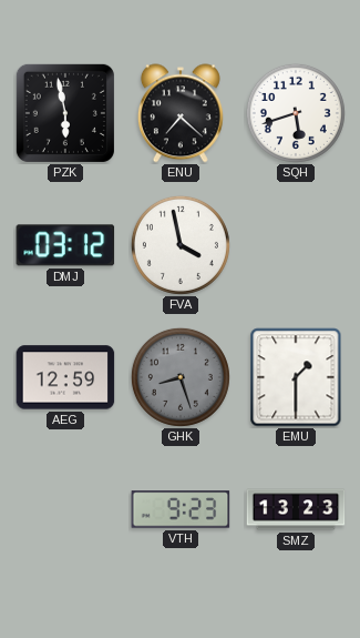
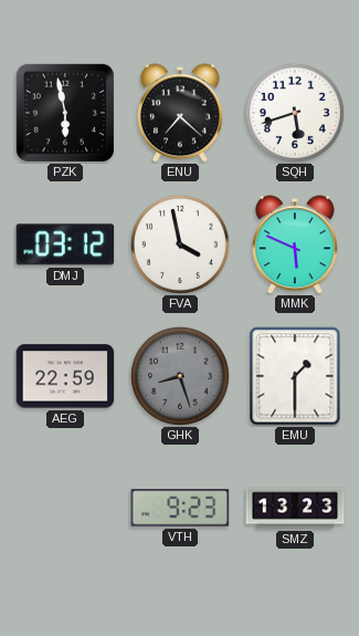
MMK: none -> 5:49
AEG: 12:59 -> 22:59
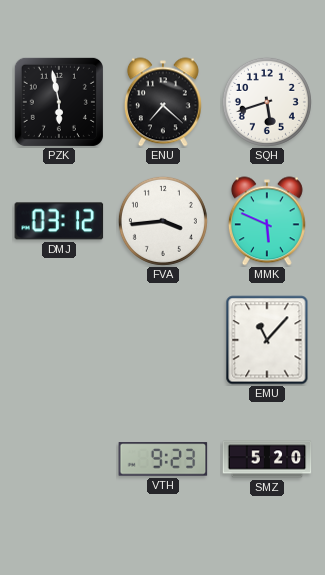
FVA: 3:58 -> 3:44
AEG: 22:59 -> none
GHK: 8:27 -> none
EMU: 1:30 -> 11:07
SMZ: 13:23 -> 5:20
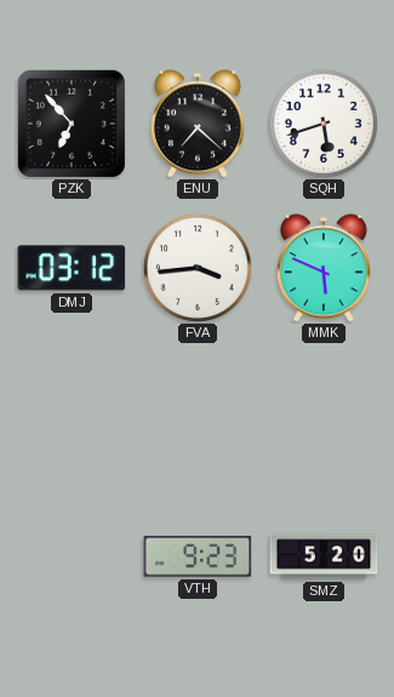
PZK: 5:58 -> 6:53
EMU: 11:07 -> none
